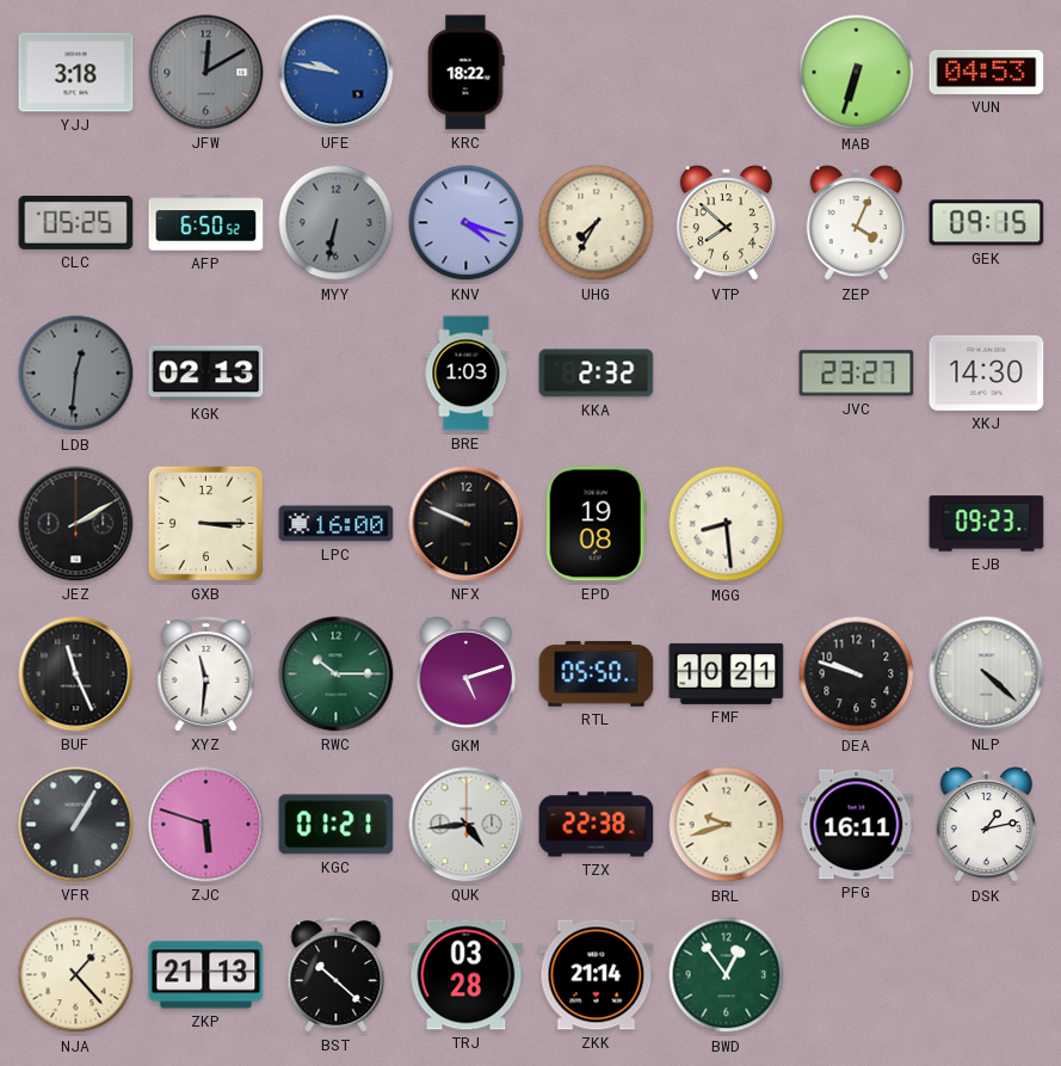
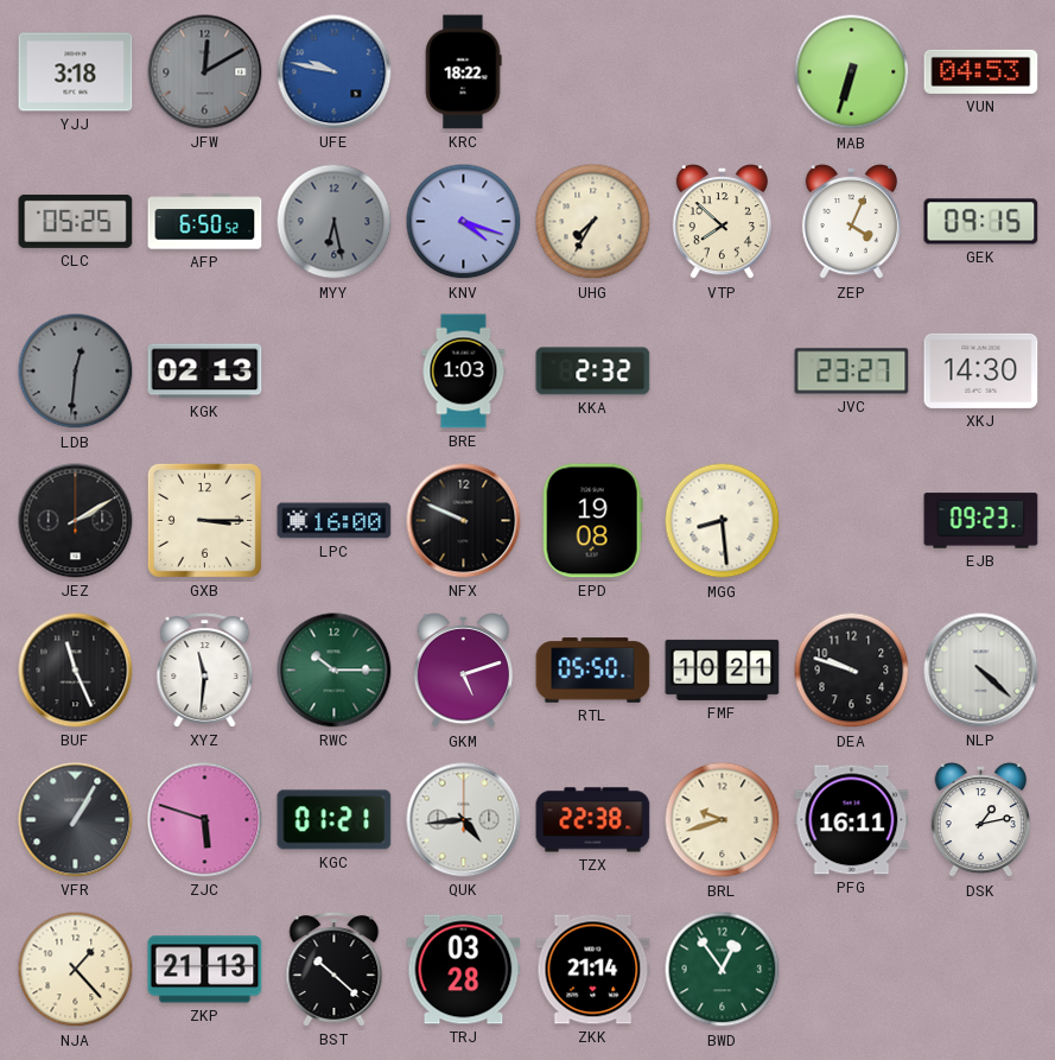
MYY: 6:32 -> 6:28
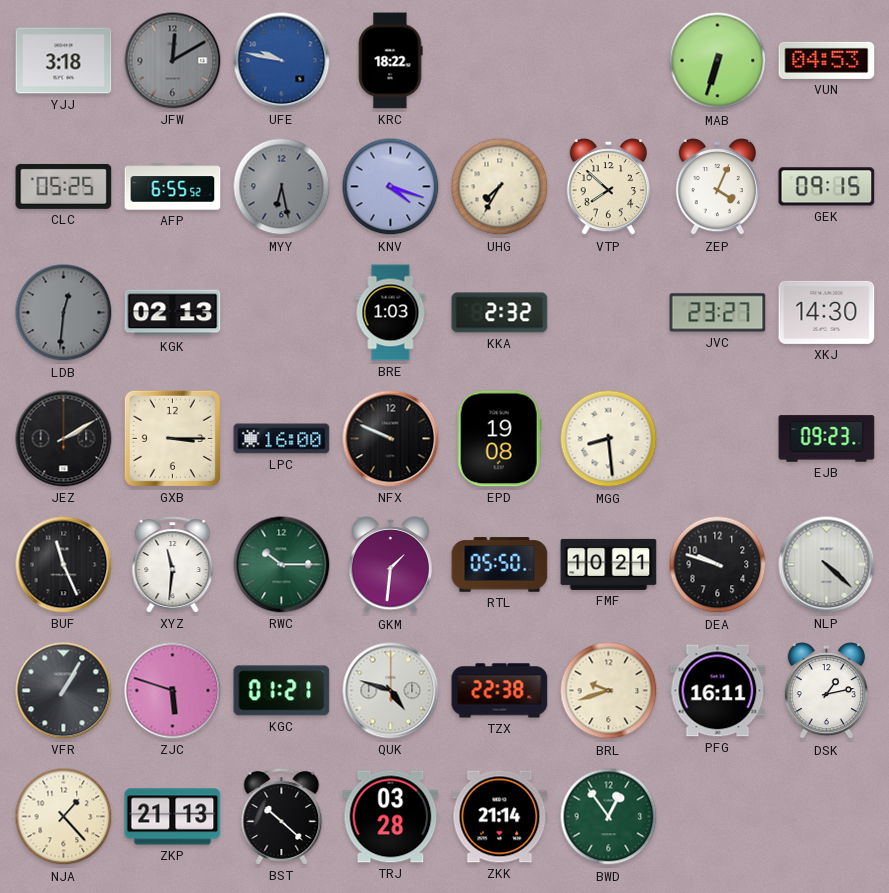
AFP: 6:50 -> 6:55
GKM: 5:12 -> 1:31
QUK: 4:44 -> 4:48
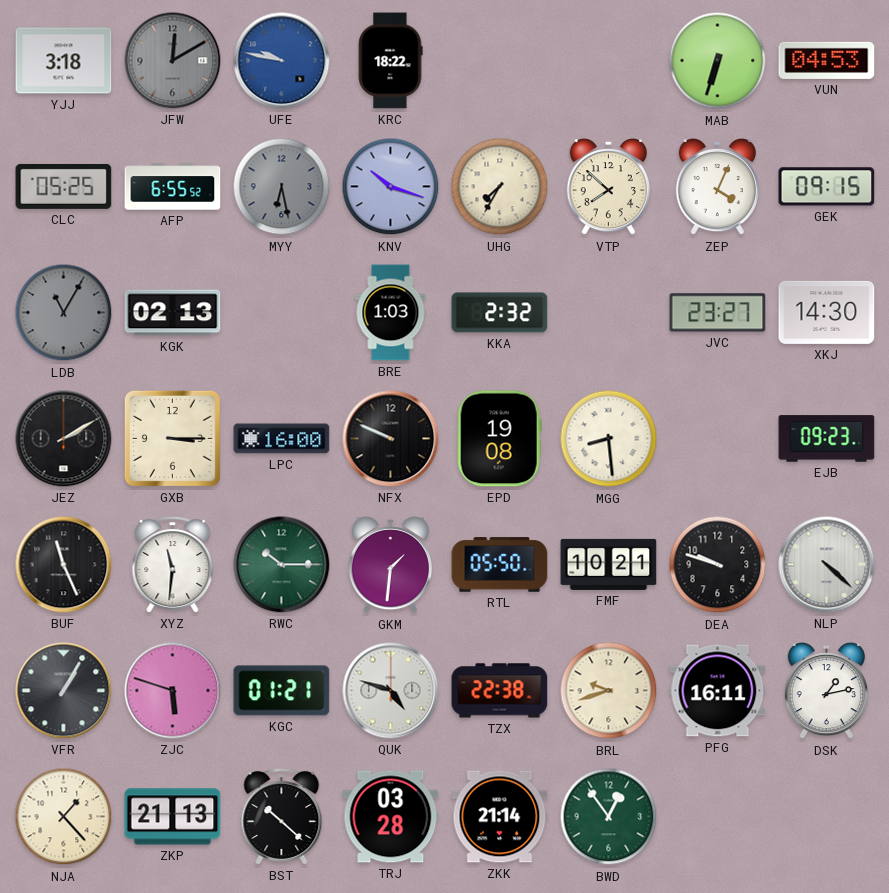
KNV: 4:18 -> 10:18
LDB: 12:31 -> 11:05
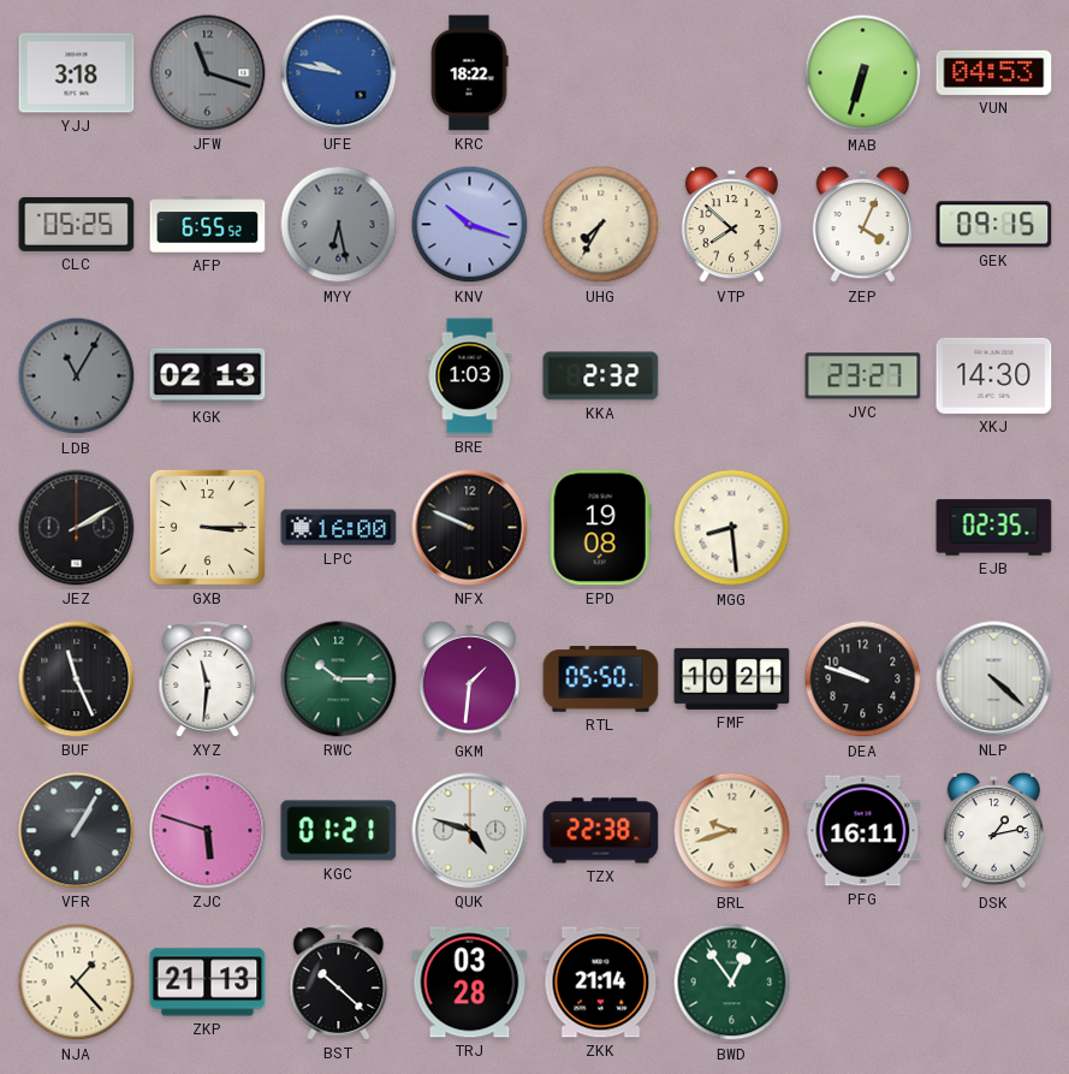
JFW: 12:10 -> 11:18
EJB: 09:23 -> 02:35
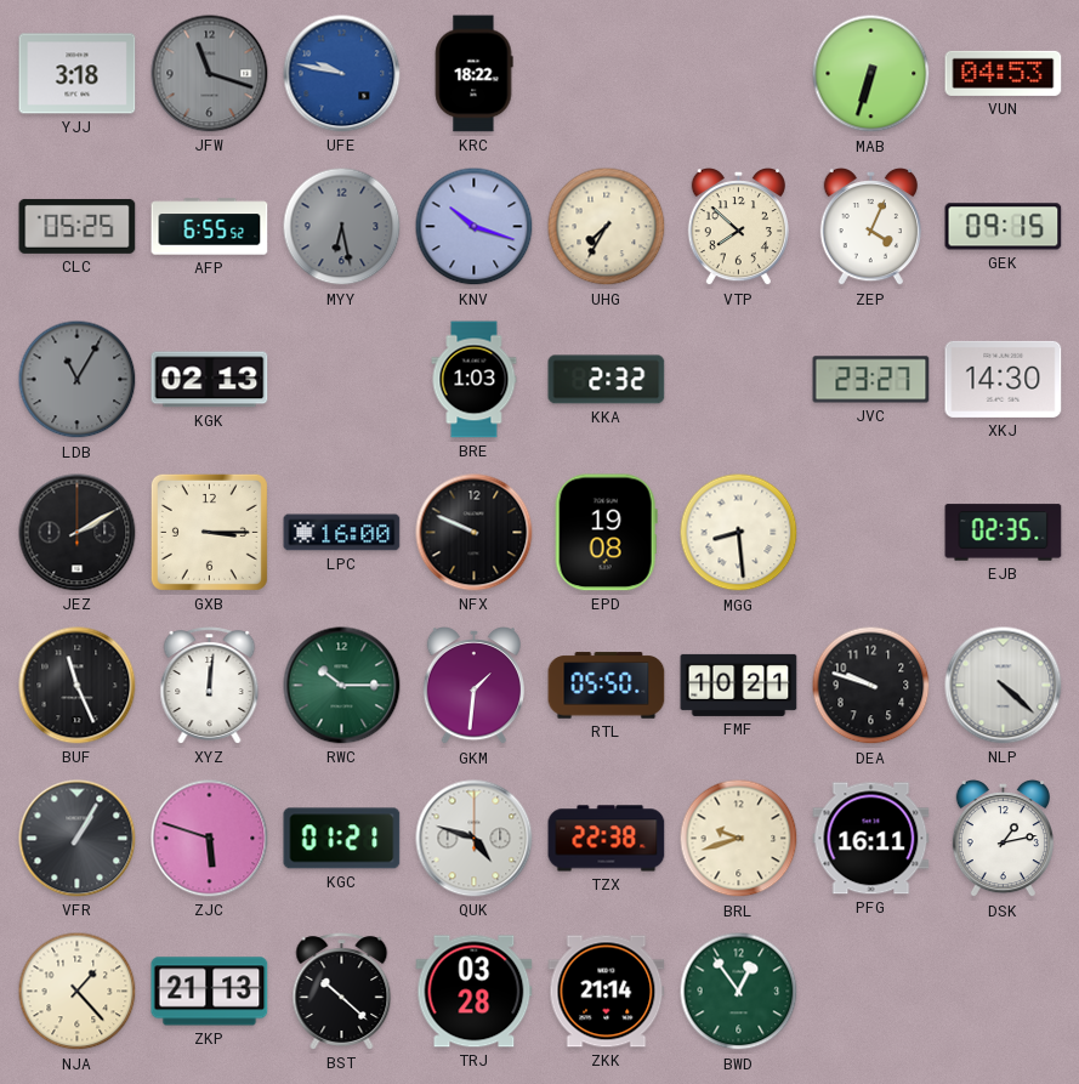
XYZ: 11:31 -> 12:01
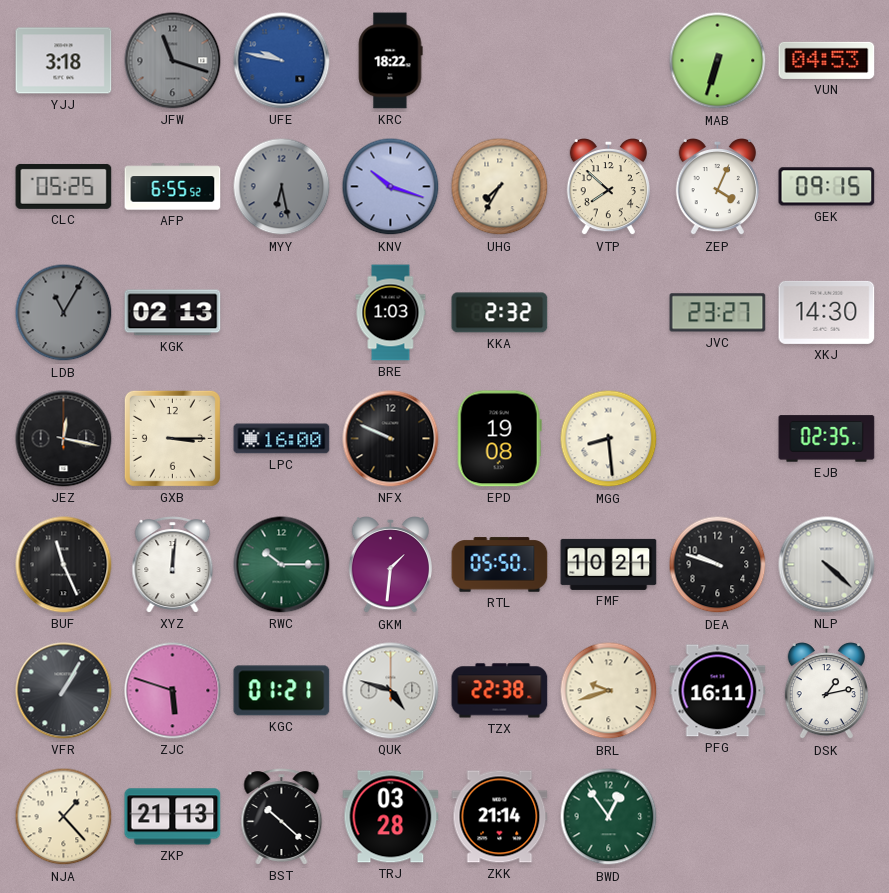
JEZ: 2:10 -> 12:17
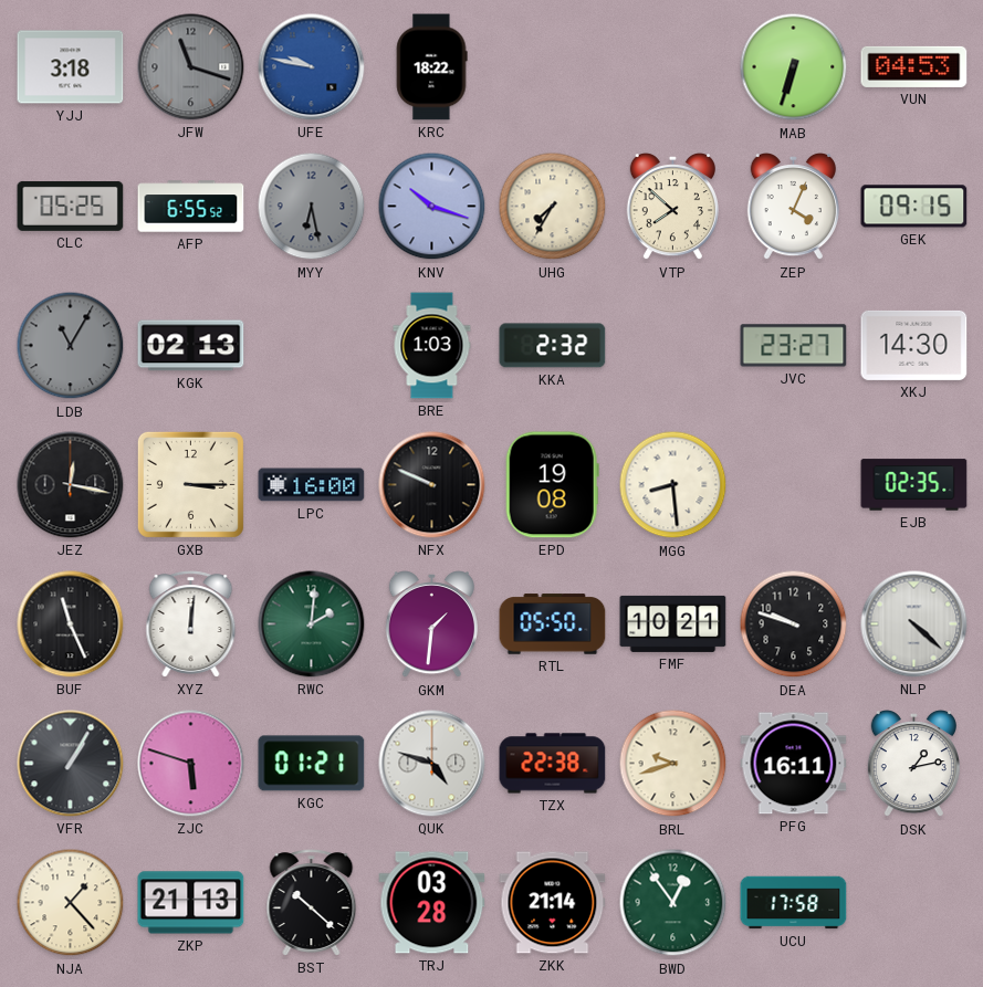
RWC: 10:15 -> 2:01
UCU: none -> 17:58
